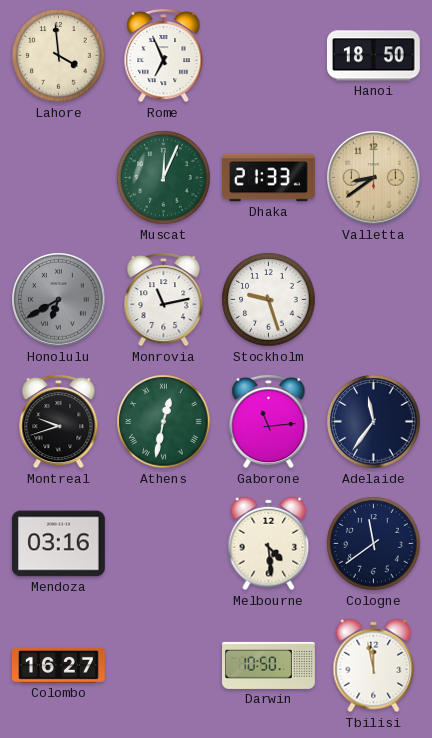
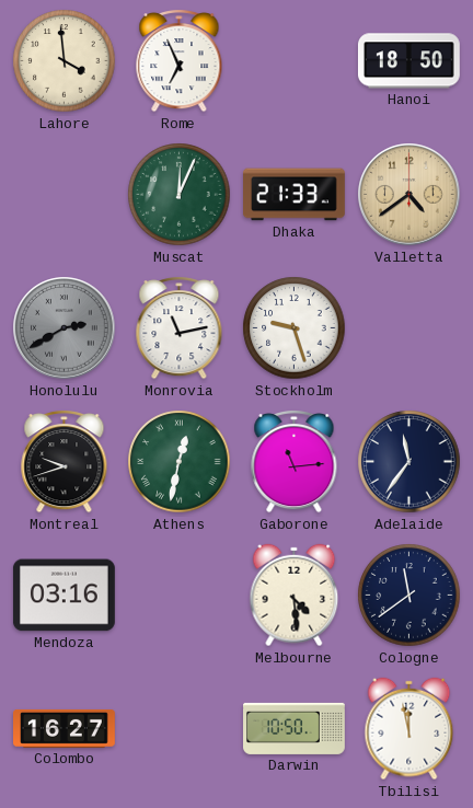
Valletta: 8:39 -> 4:39
Honolulu: 6:40 -> 2:40
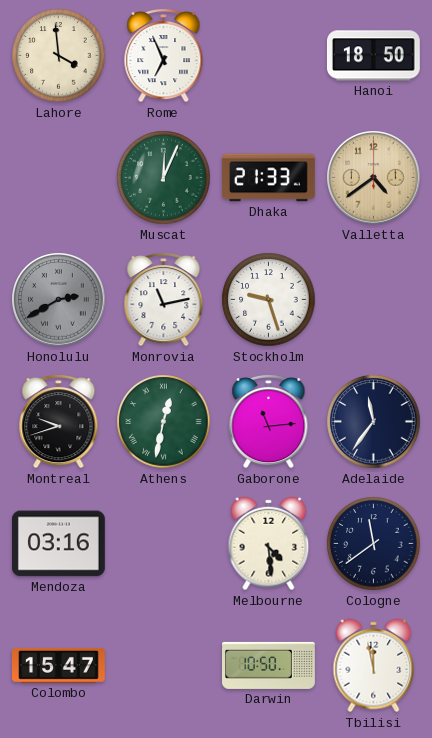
Colombo: 16:27 -> 15:47
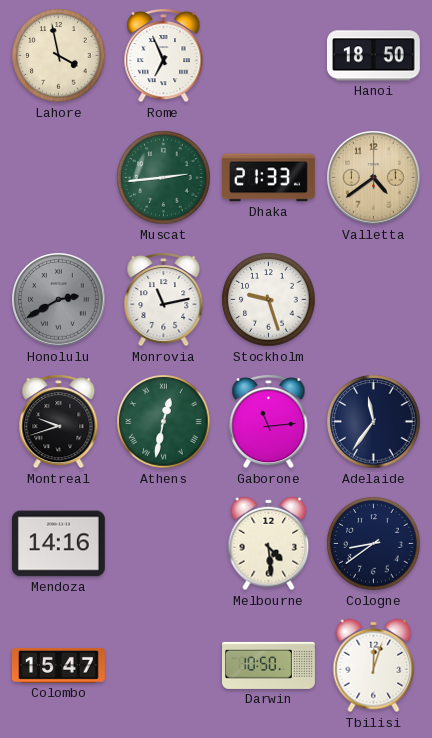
Lahore: 3:59 -> 3:58
Muscat: 12:04 -> 2:44
Mendoza: 03:16 -> 14:16
Cologne: 11:39 -> 8:39
Tbilisi: 11:58 -> 12:03
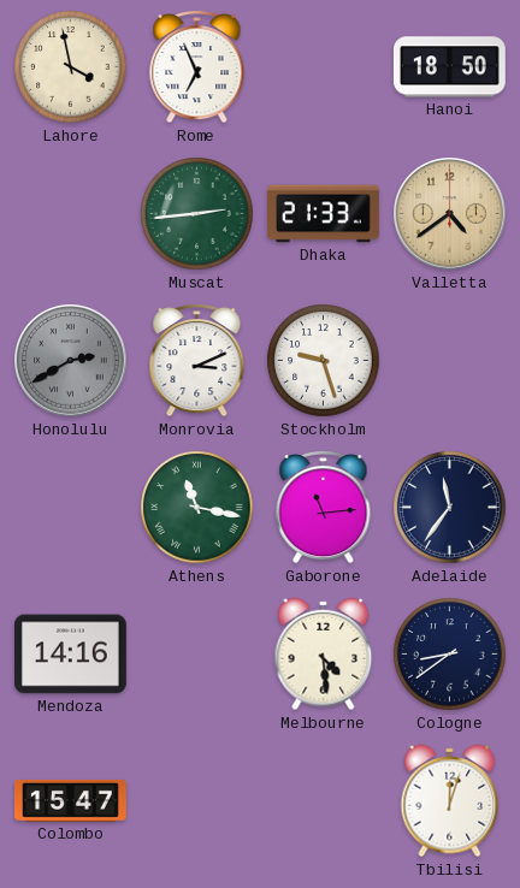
Monrovia: 11:13 -> 3:11
Montreal: 9:42 -> none
Athens: 12:32 -> 11:17
Darwin: 10:50 -> none
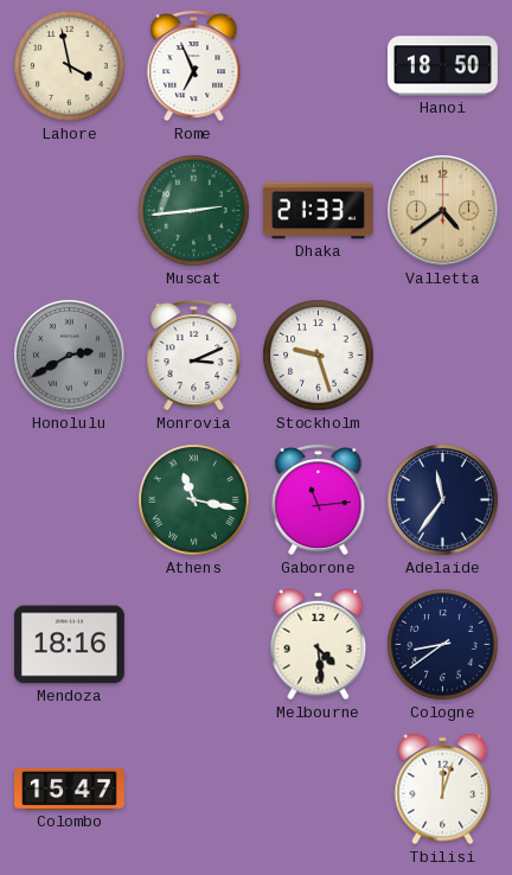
Mendoza: 14:16 -> 18:16
